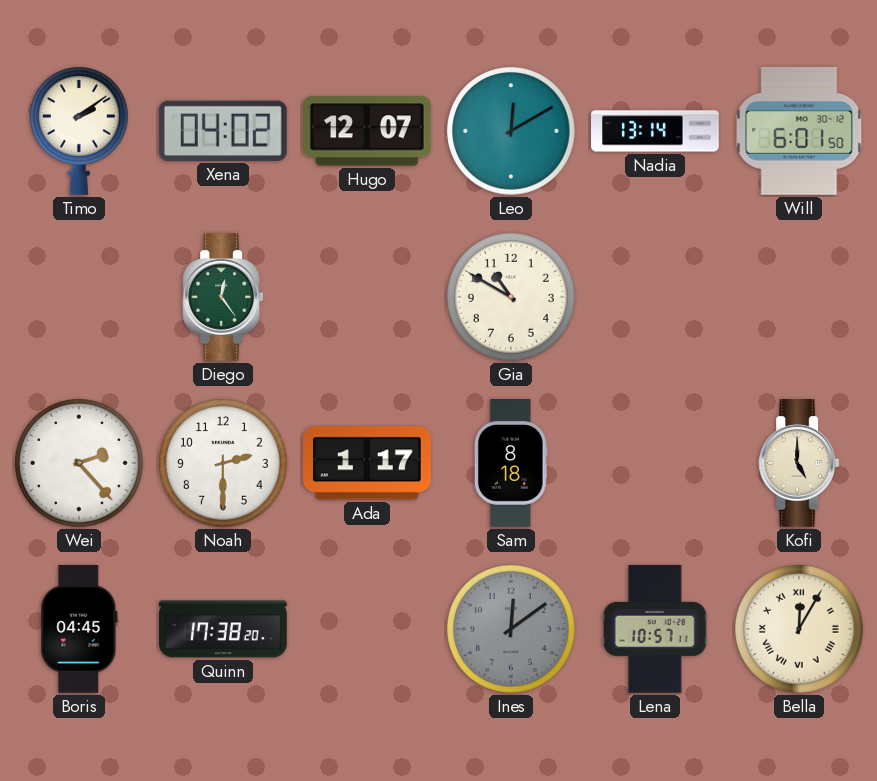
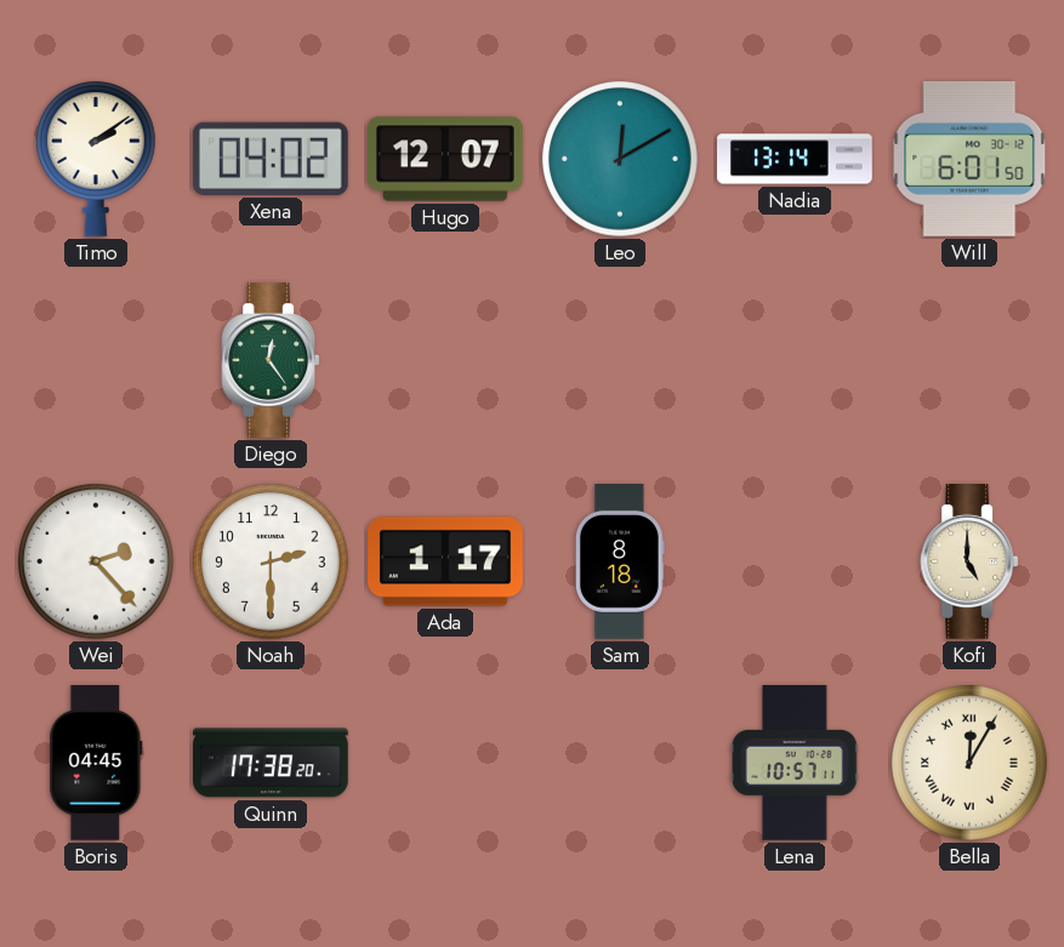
Gia: 10:50 -> none
Ines: 12:09 -> none
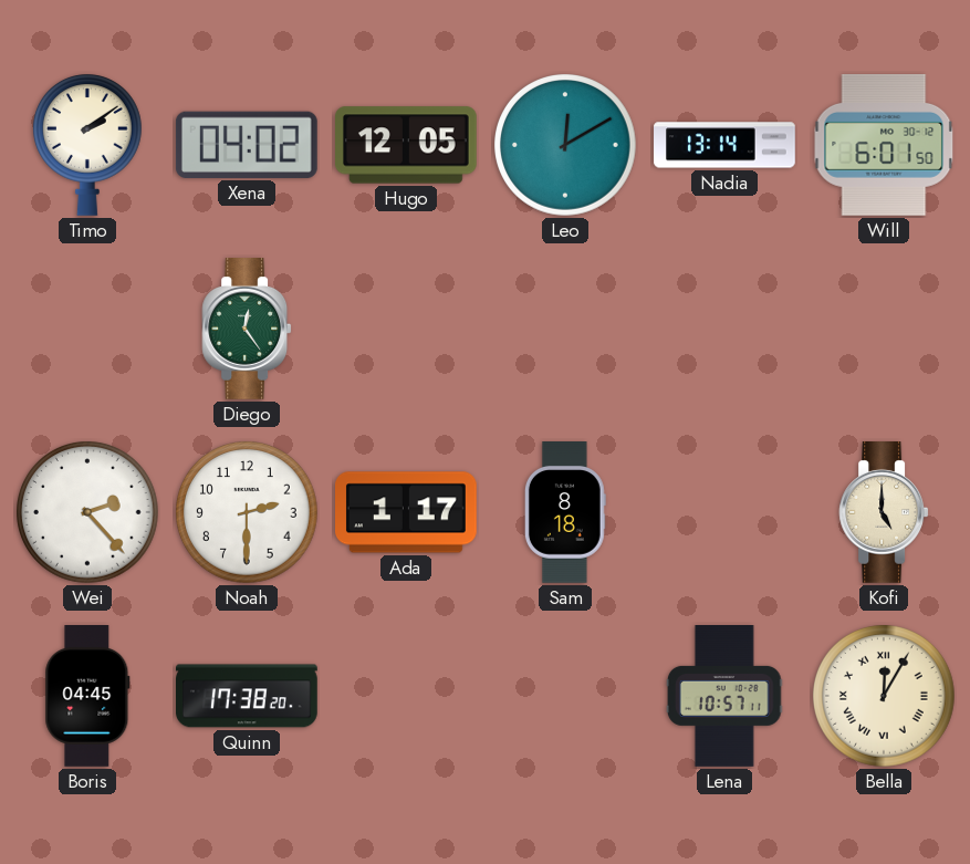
Hugo: 12:07 -> 12:05
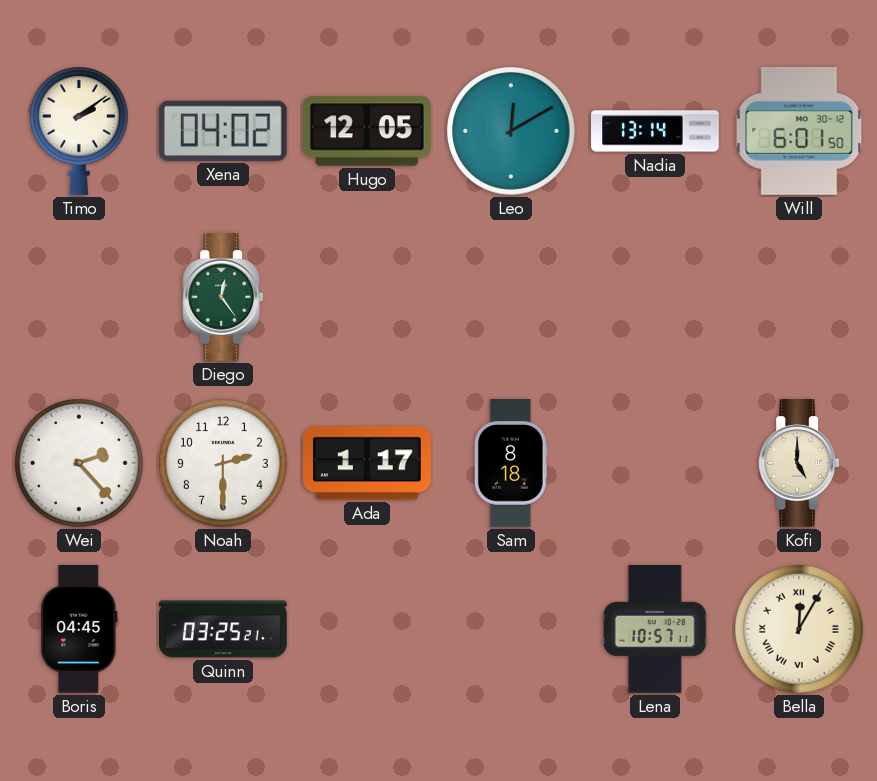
Quinn: 17:38 -> 03:25
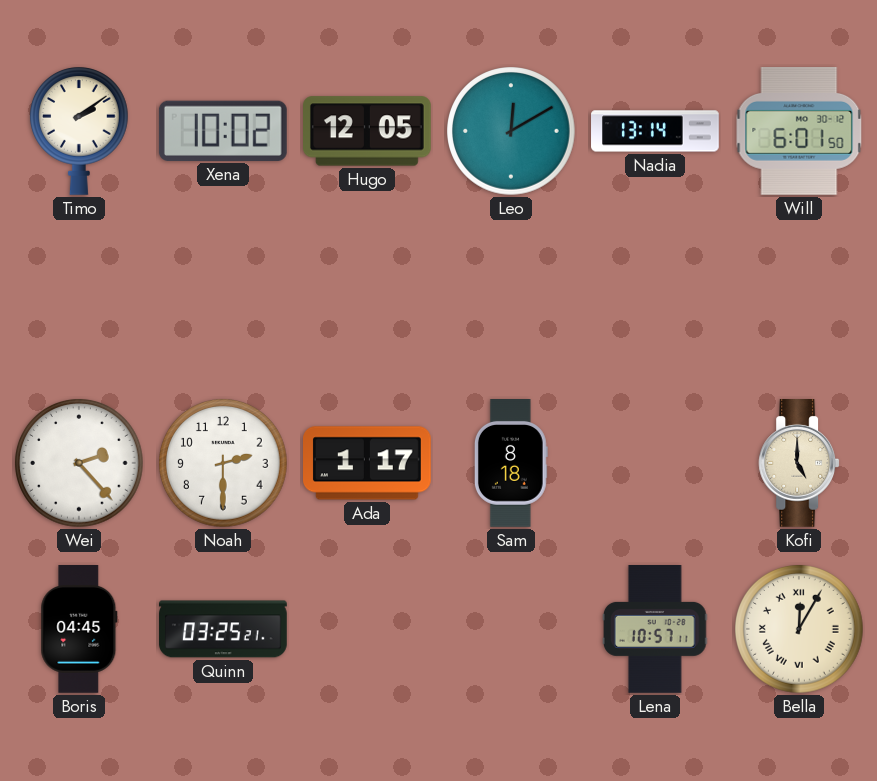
Xena: 04:02 -> 10:02
Diego: 12:24 -> none
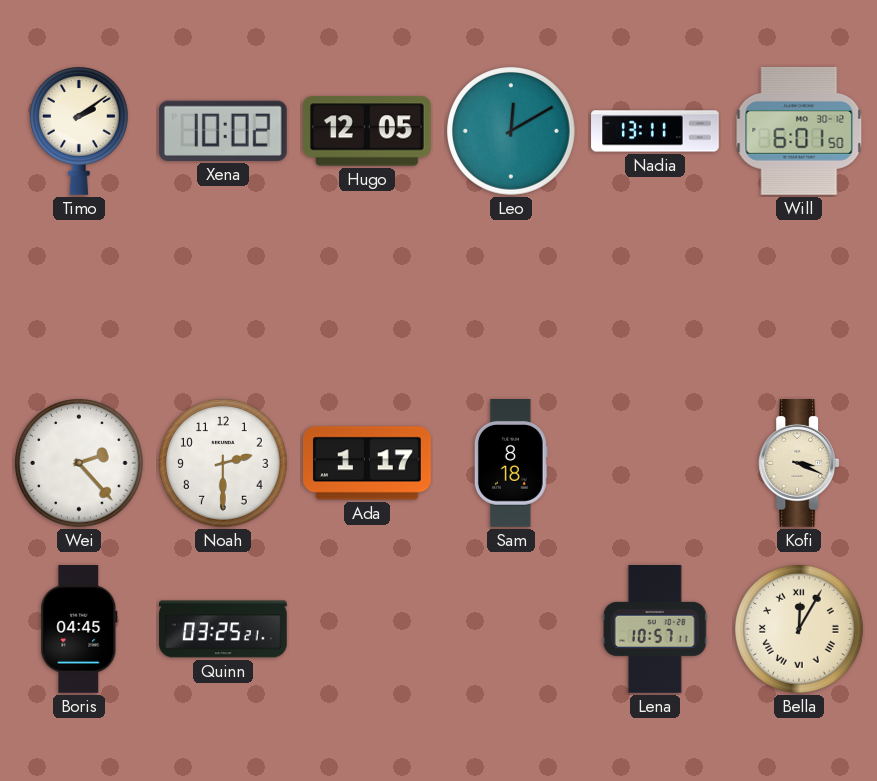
Nadia: 13:14 -> 13:11
Kofi: 5:00 -> 3:19
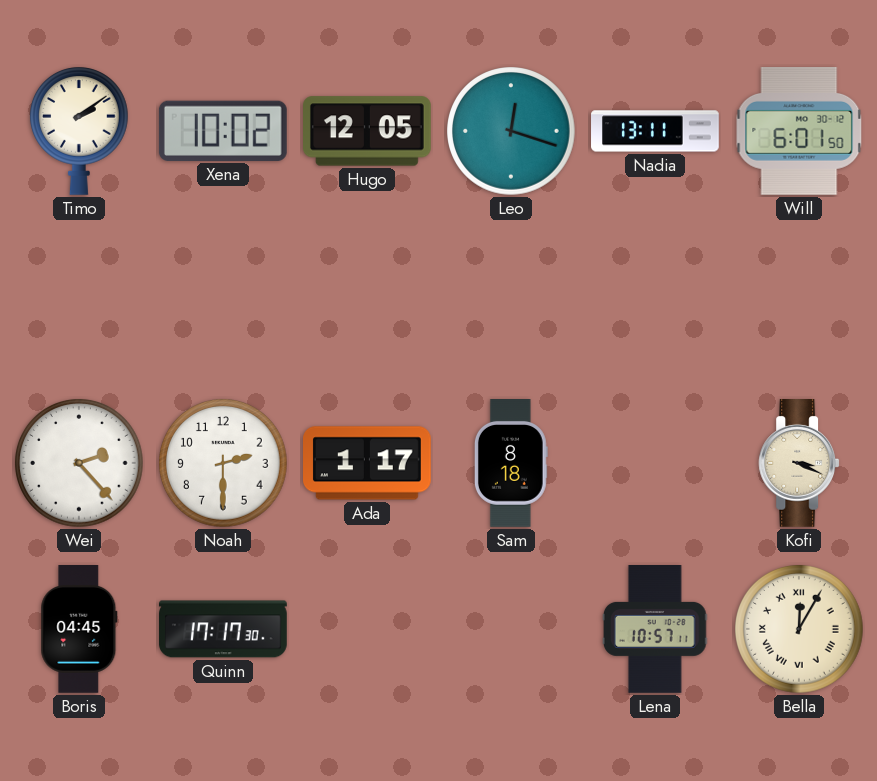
Leo: 12:10 -> 12:18
Quinn: 03:25 -> 17:17
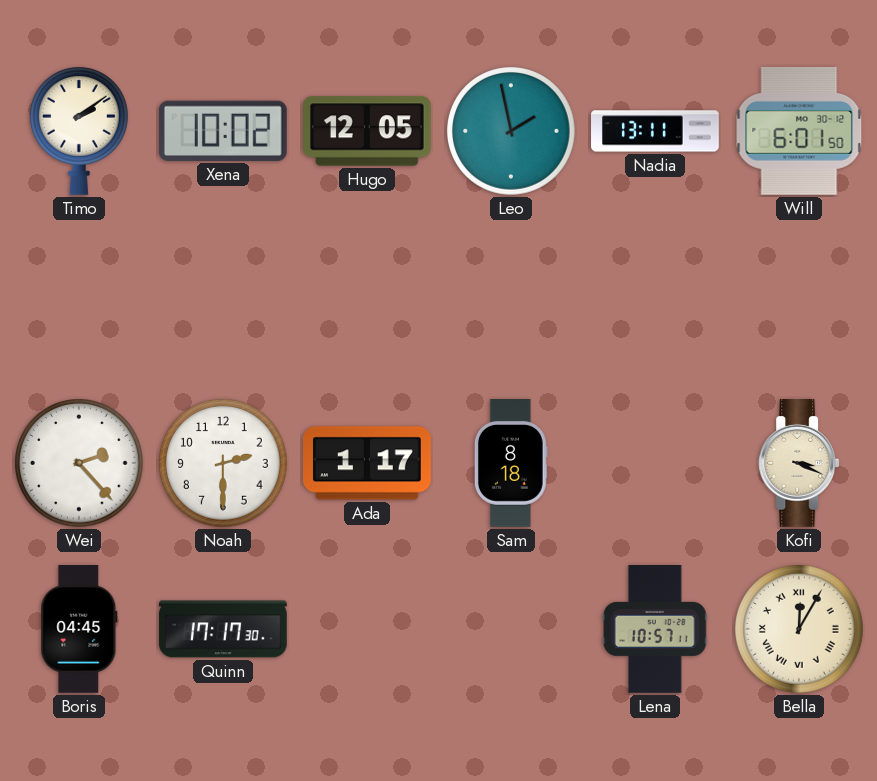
Leo: 12:18 -> 1:58
